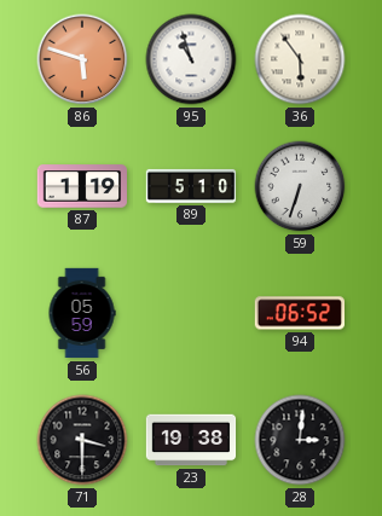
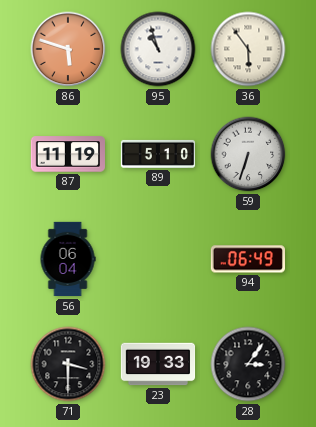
87: 1:19 -> 11:19
56: 05:59 -> 06:04
94: 06:52 -> 06:49
23: 19:38 -> 19:33
28: 3:01 -> 3:06
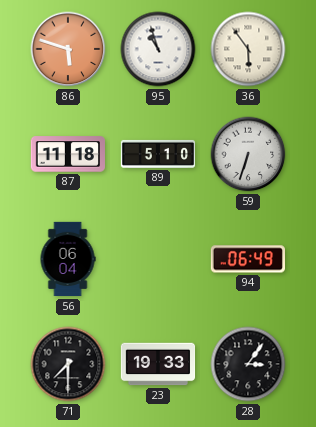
87: 11:19 -> 11:18
71: 3:30 -> 7:30
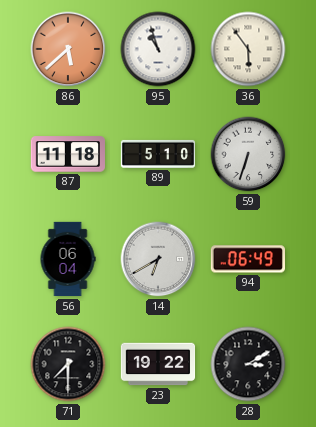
86: 5:48 -> 5:38
14: none -> 6:40
23: 19:33 -> 19:22
28: 3:06 -> 3:10
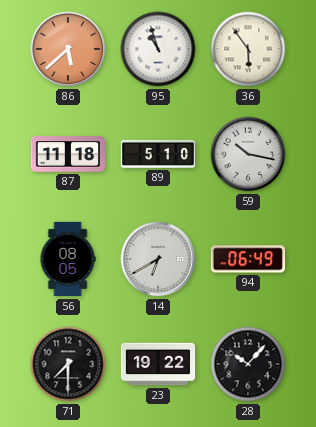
59: 6:33 -> 10:17
56: 06:04 -> 08:05
28: 3:10 -> 10:07
